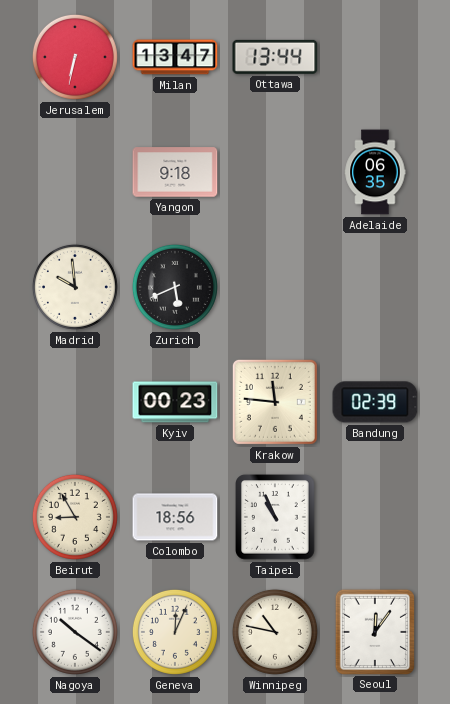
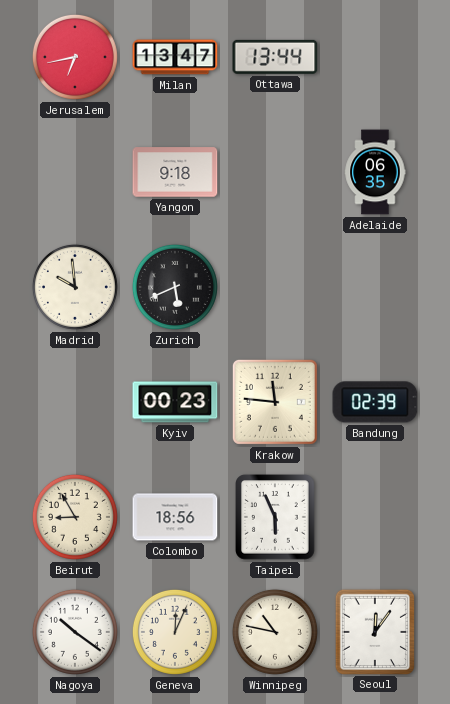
Jerusalem: 6:32 -> 6:43
Taipei: 10:56 -> 5:56
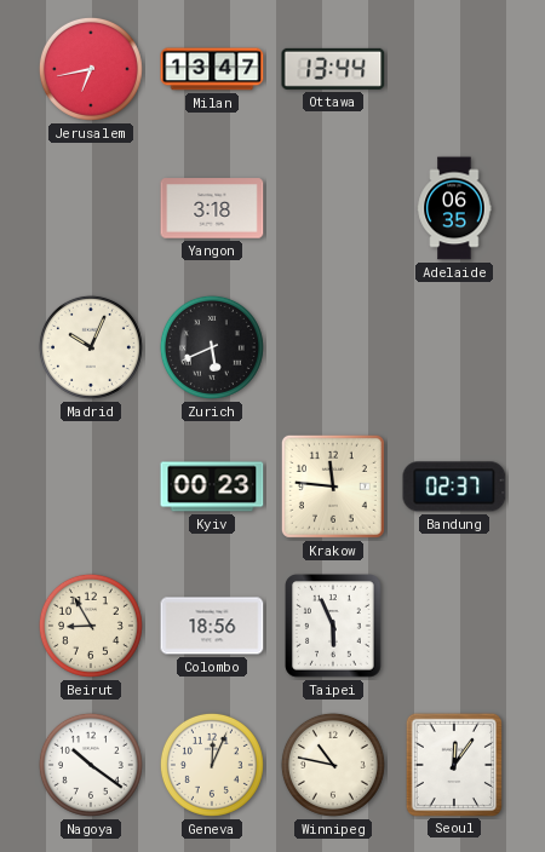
Yangon: 9:18 -> 3:18
Madrid: 9:59 -> 10:04
Bandung: 02:39 -> 02:37
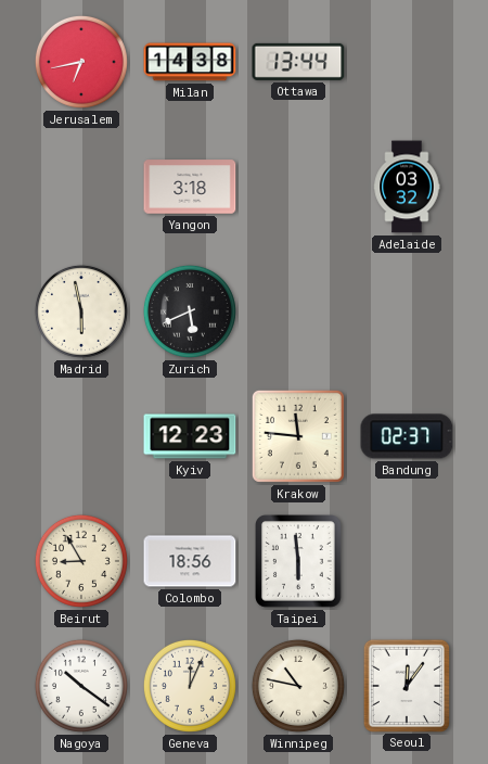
Milan: 13:47 -> 14:38
Adelaide: 06:35 -> 03:32
Madrid: 10:04 -> 5:58
Kyiv: 00:23 -> 12:23
Taipei: 5:56 -> 5:59
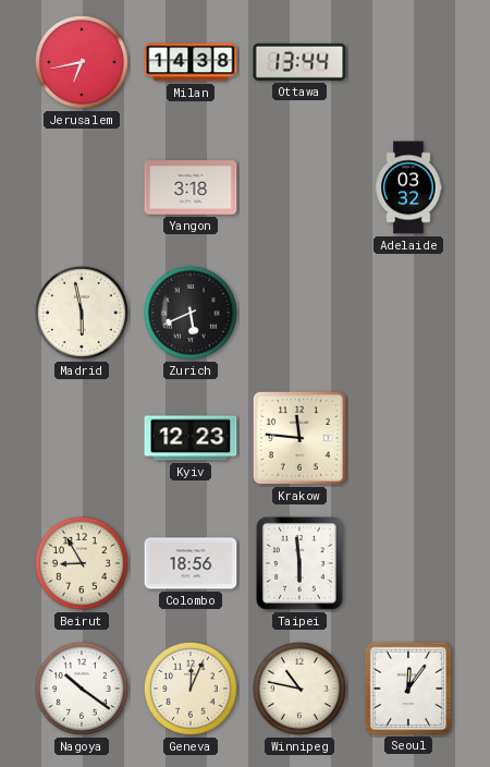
Bandung: 02:37 -> none
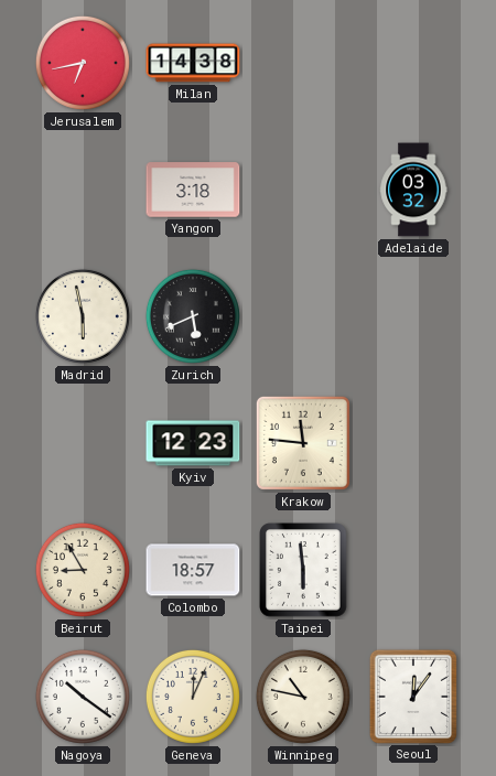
Ottawa: 13:44 -> none
Colombo: 18:56 -> 18:57
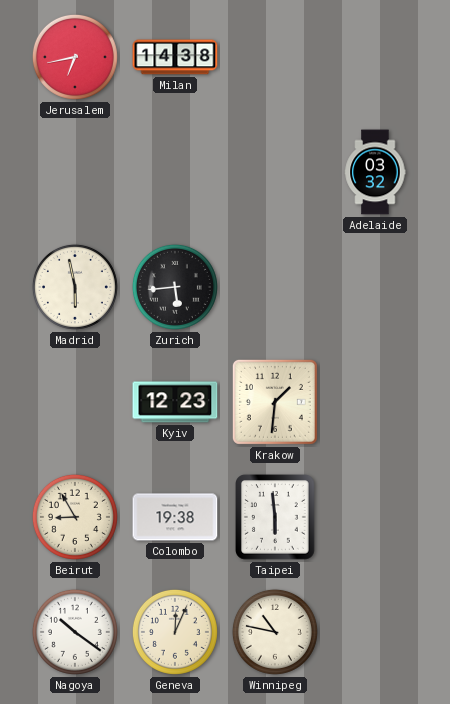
Yangon: 3:18 -> none
Zurich: 5:41 -> 5:44
Krakow: 11:46 -> 1:31
Colombo: 18:57 -> 19:38
Seoul: 12:06 -> none
